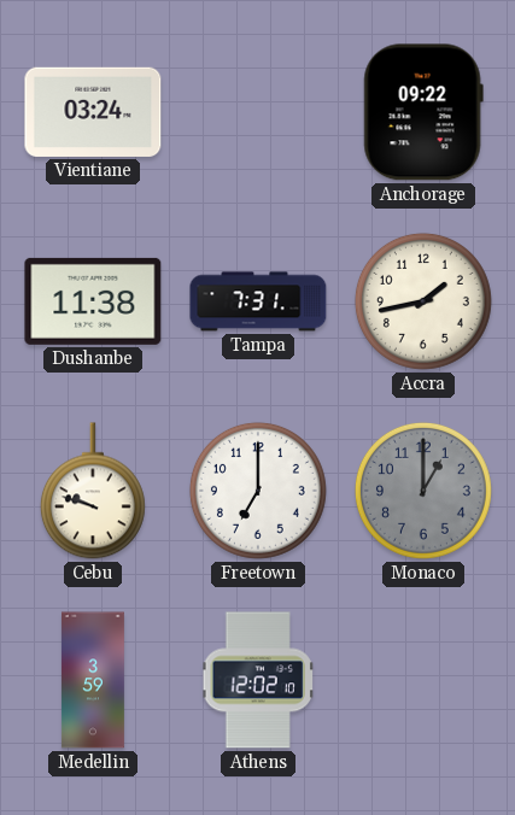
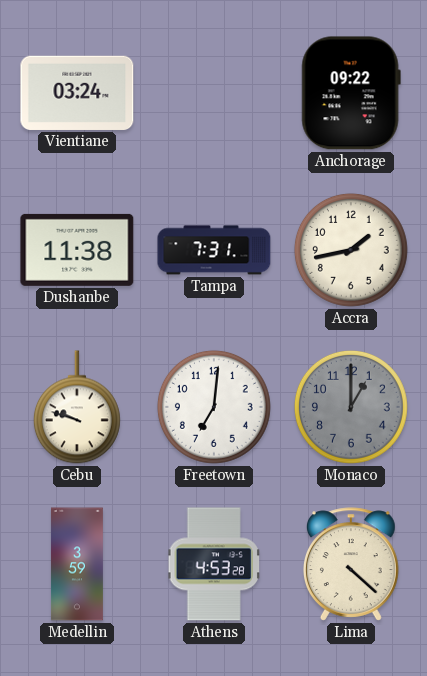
Freetown: 7:00 -> 7:01
Athens: 12:02 -> 4:53
Lima: none -> 4:22
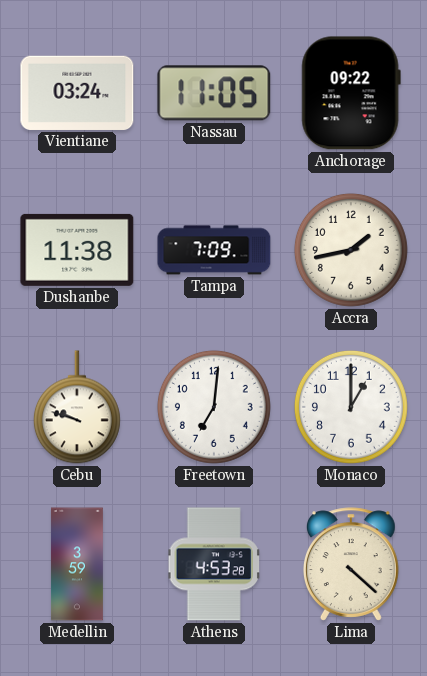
Nassau: none -> 11:05
Tampa: 7:31 -> 7:09
Monaco dial: grey -> white
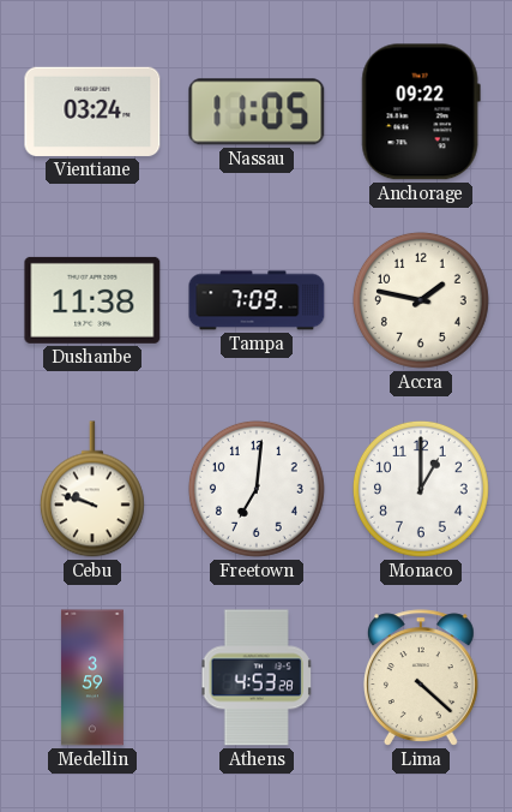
Accra: 1:43 -> 1:47
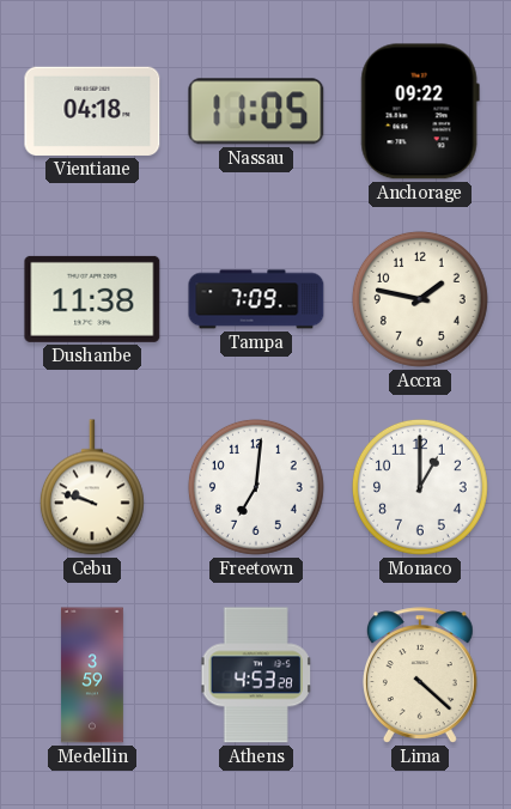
Vientiane: 03:24 -> 04:18
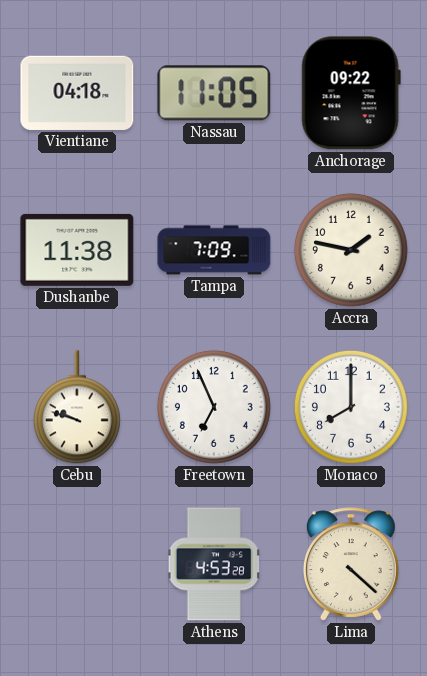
Freetown: 7:01 -> 6:56
Monaco: 1:00 -> 8:00
Medellin: 3:59 -> none
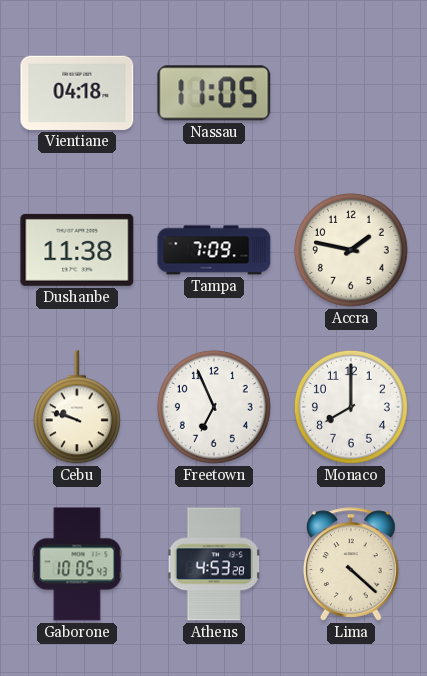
Anchorage: 09:22 -> none
Gaborone: none -> 10:05
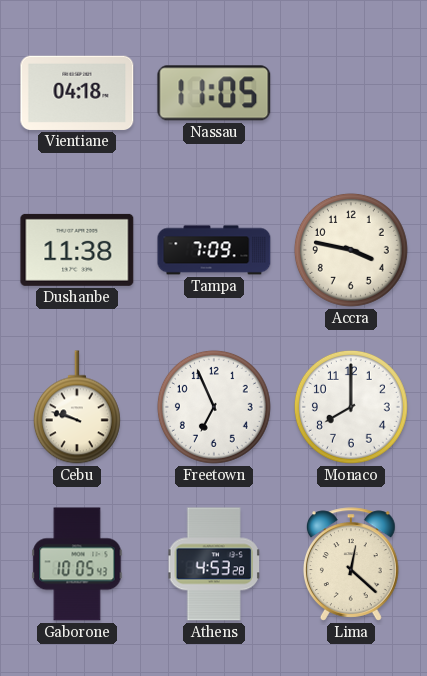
Accra: 1:47 -> 3:47
Lima: 4:22 -> 12:22
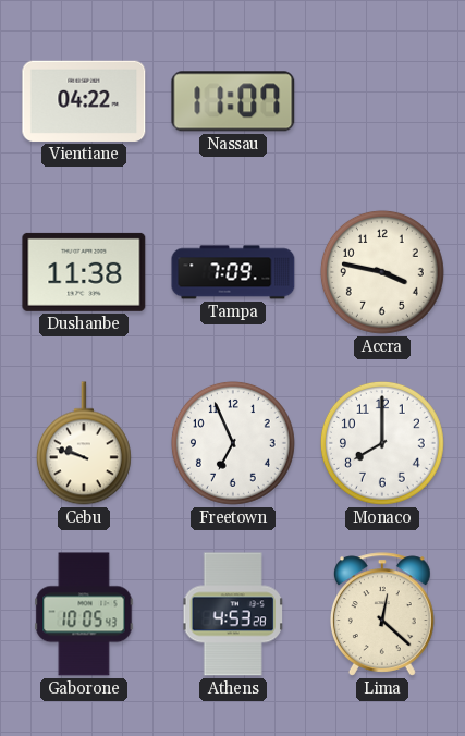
Vientiane: 04:18 -> 04:22
Nassau: 11:05 -> 11:07
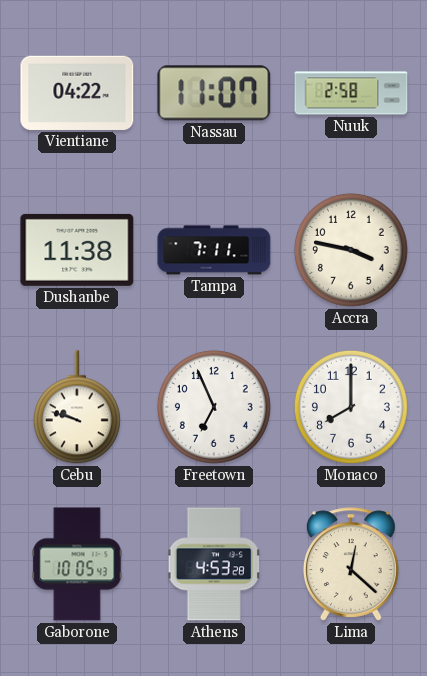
Nuuk: none -> 2:58
Tampa: 7:09 -> 7:11
